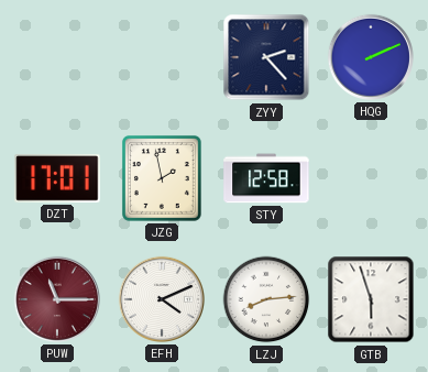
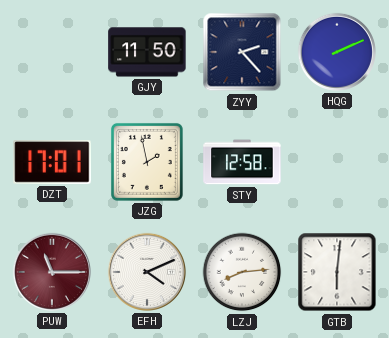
GJY: none -> 11:50
GTB: 5:57 -> 6:01
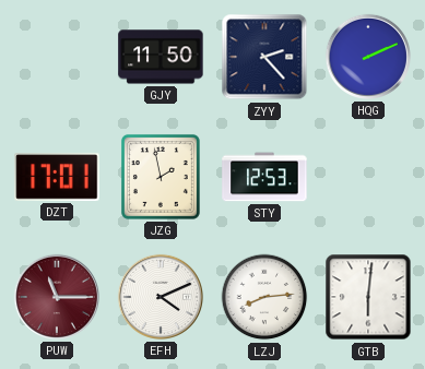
STY: 12:58 -> 12:53
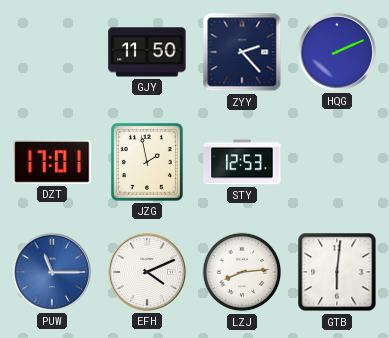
PUW dial: burgundy -> blue
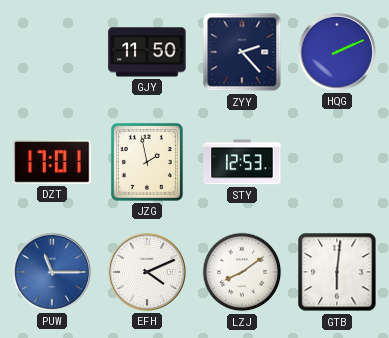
LZJ: 8:14 -> 8:09
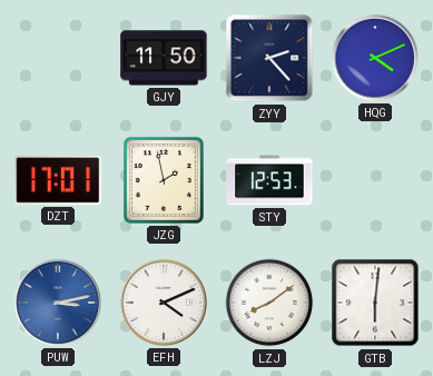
HQG: 2:11 -> 4:11
PUW: 11:15 -> 3:13
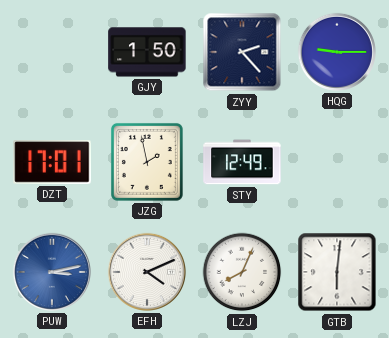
GJY: 11:50 -> 1:50
HQG: 4:11 -> 9:15
STY: 12:53 -> 12:49
LZJ: 8:09 -> 8:04
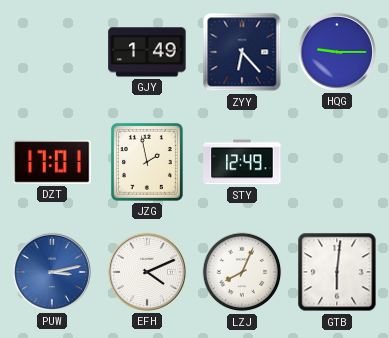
GJY: 1:50 -> 1:49
ZYY: 2:23 -> 6:23
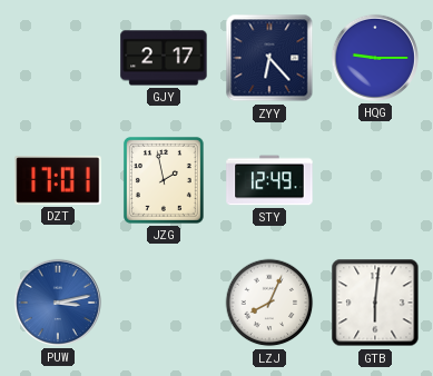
GJY: 1:49 -> 2:17
EFH: 4:11 -> none
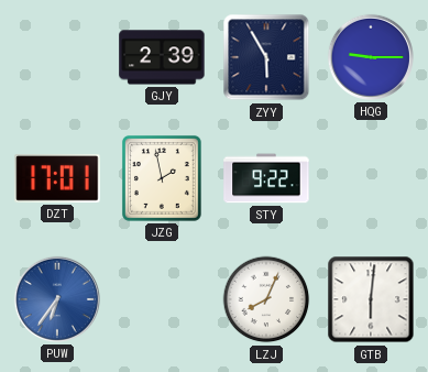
GJY: 2:17 -> 2:39
ZYY: 6:23 -> 5:55
STY: 12:49 -> 9:22
PUW: 3:13 -> 6:36
